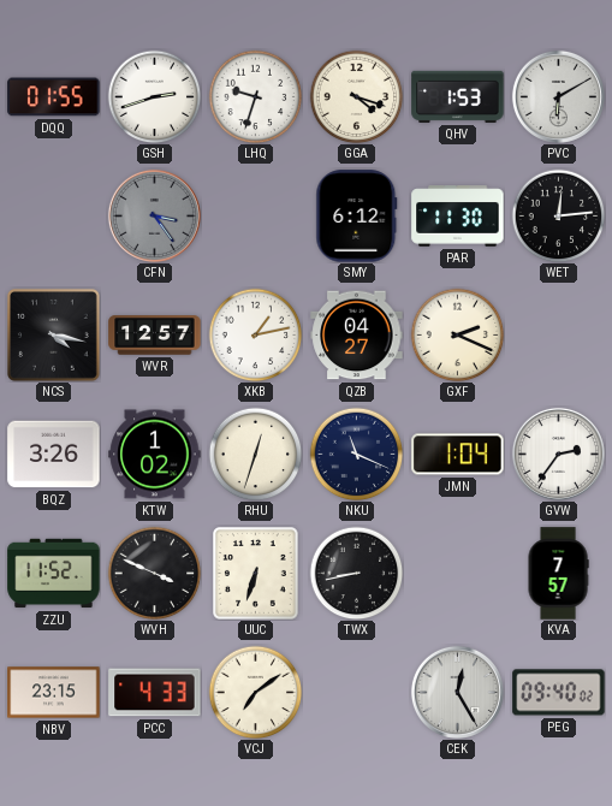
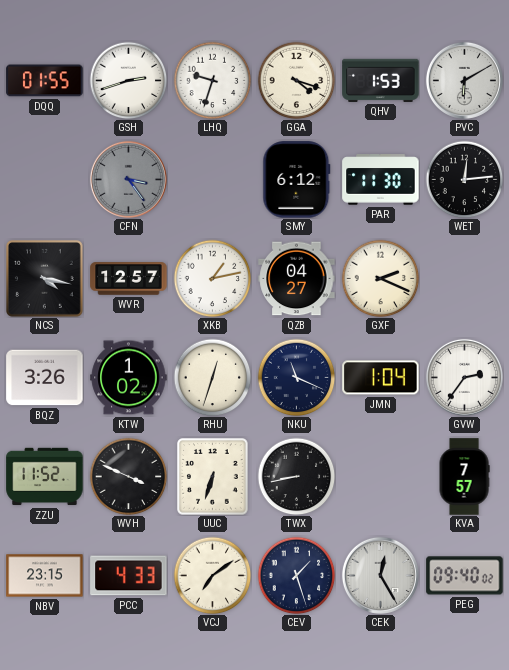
CEV: none -> 1:27
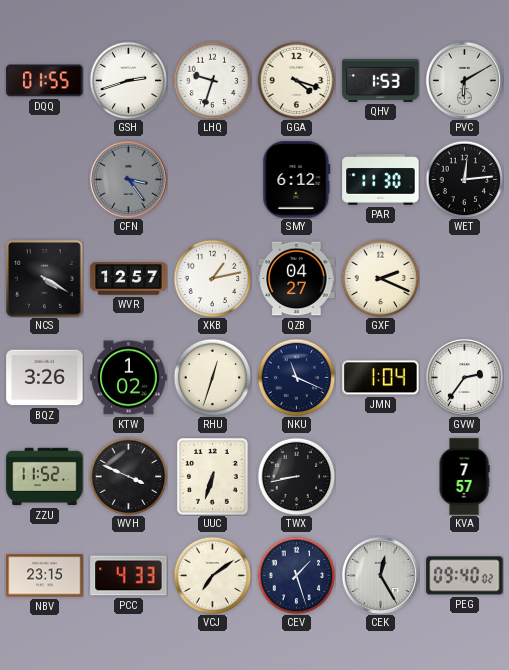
NCS: 4:17 -> 4:20
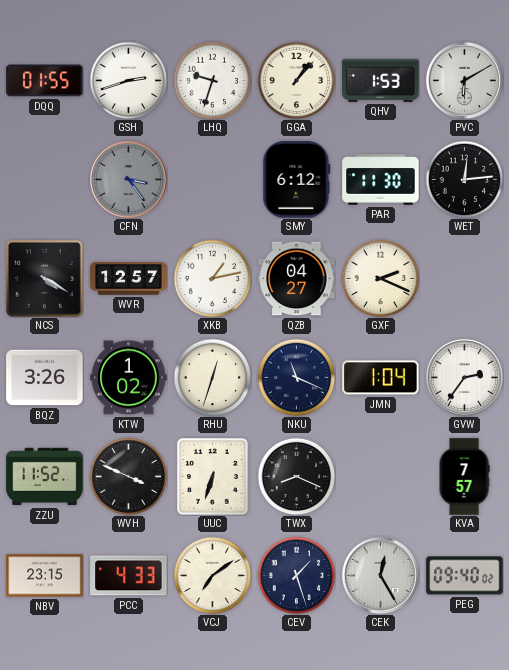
GGA: 4:18 -> 1:07
TWX: 8:43 -> 8:19
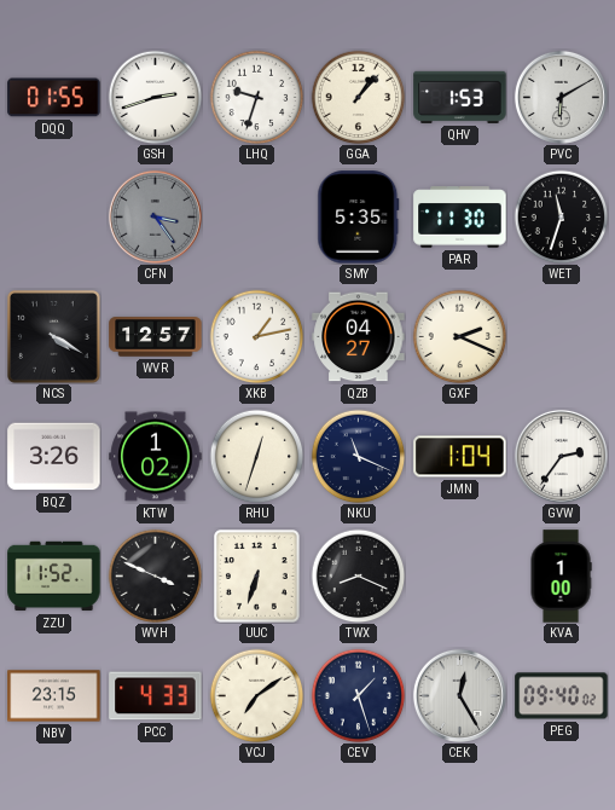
SMY: 6:12 -> 5:35
WET: 12:14 -> 11:33
KVA: 7:57 -> 1:00
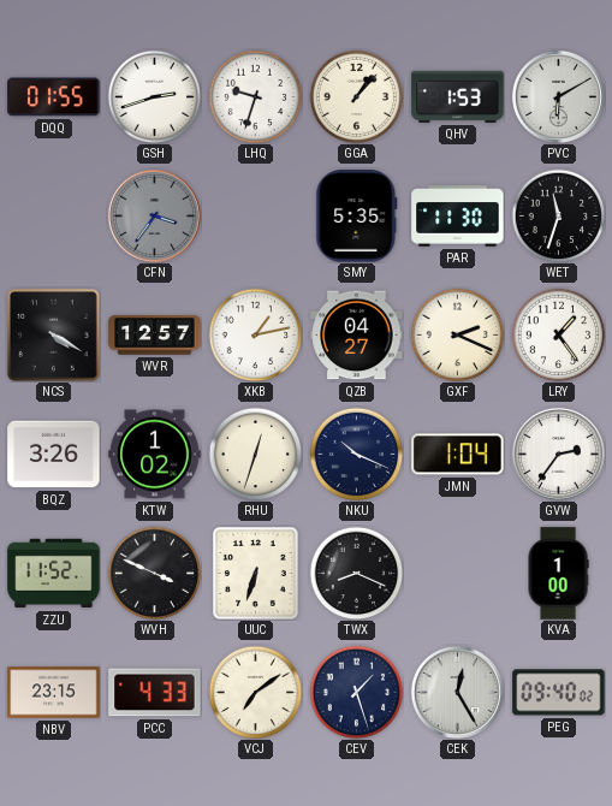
CFN: 3:24 -> 3:36
LRY: none -> 1:24
NKU: 11:19 -> 10:19
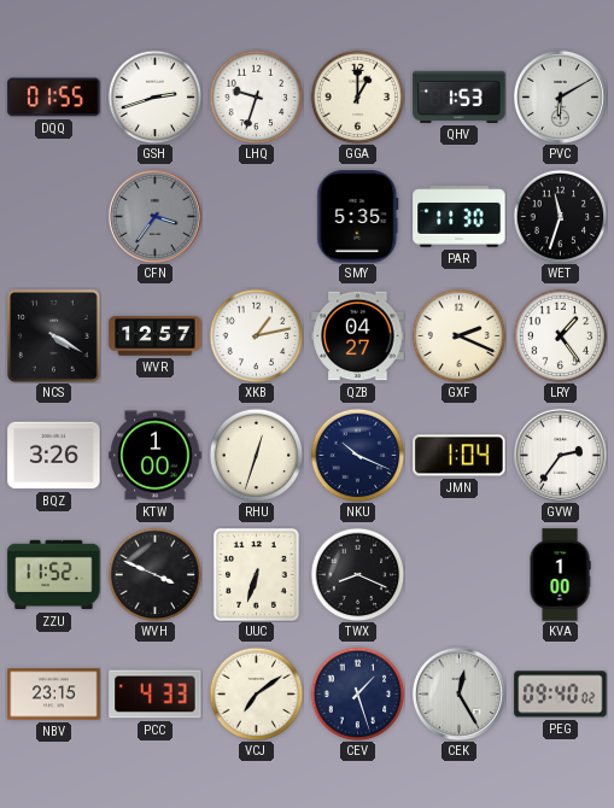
GGA: 1:07 -> 1:00
KTW: 1:02 -> 1:00
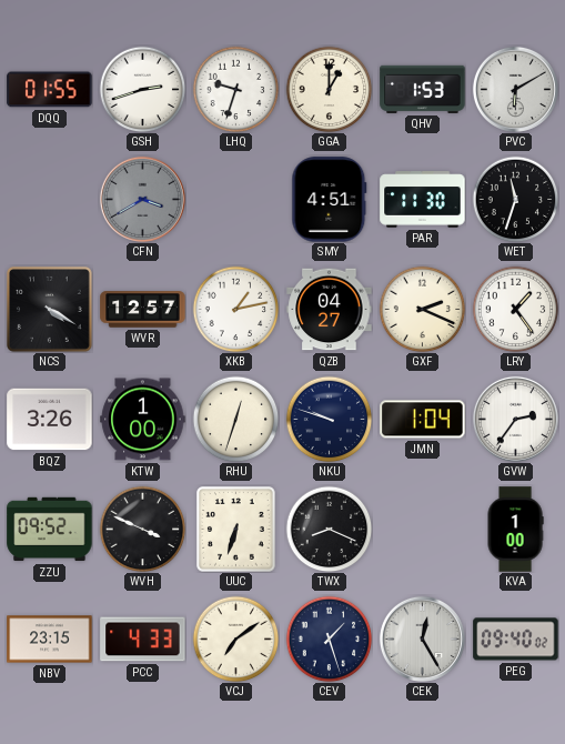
CFN: 3:36 -> 3:40
SMY: 5:35 -> 4:51
NKU: 10:19 -> 9:48
ZZU: 11:52 -> 09:52
